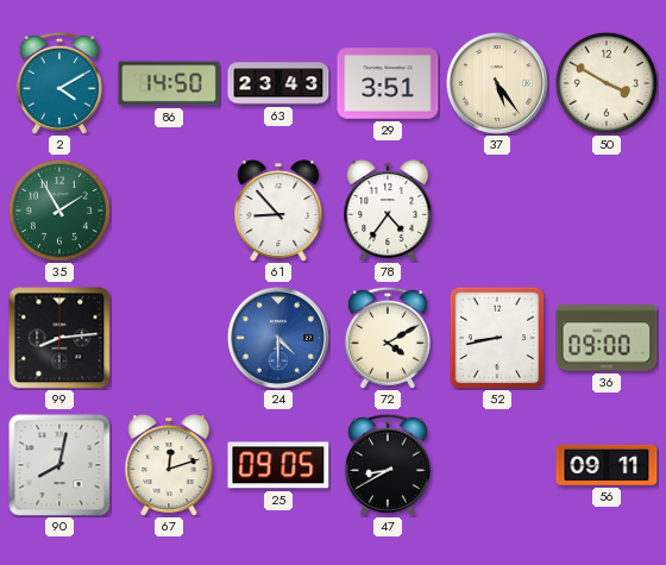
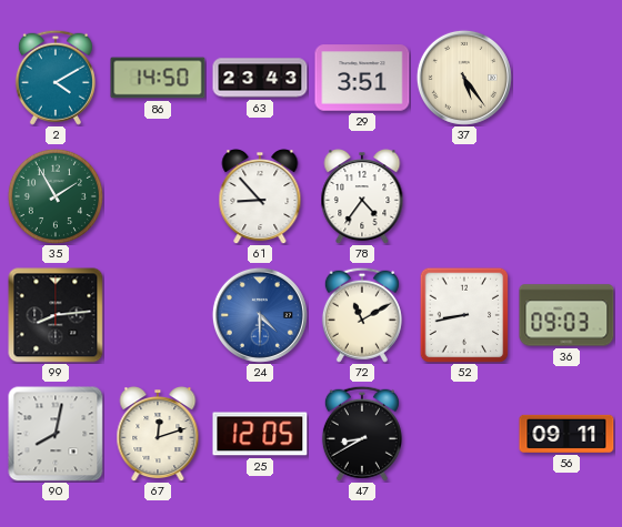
50: 3:50 -> none
72: 4:10 -> 11:10
36: 09:00 -> 09:03
25: 09:05 -> 12:05
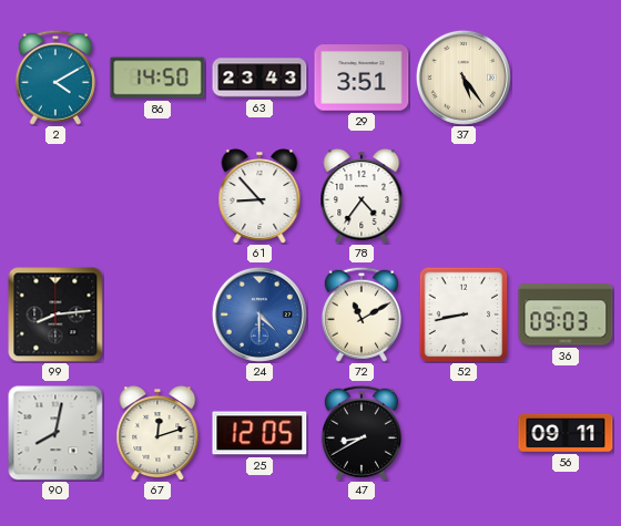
35: 1:55 -> none
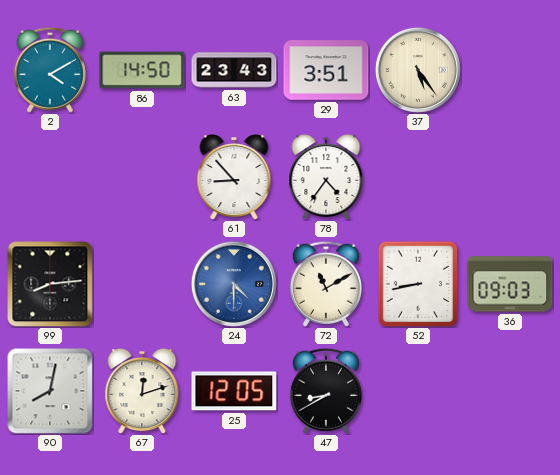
56: 09:11 -> none
